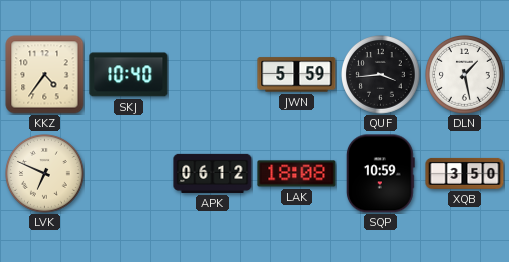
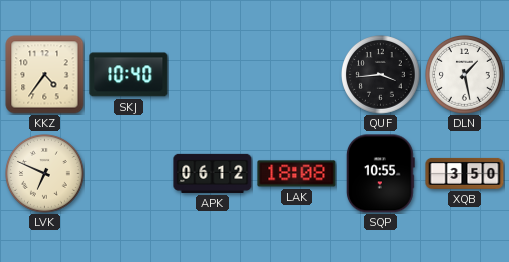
JWN: 5:59 -> none
SQP: 10:59 -> 10:55
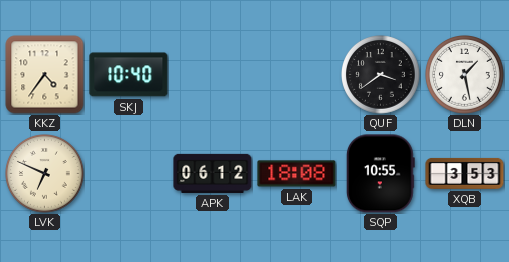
QUF: 3:44 -> 3:39
XQB: 3:50 -> 3:53
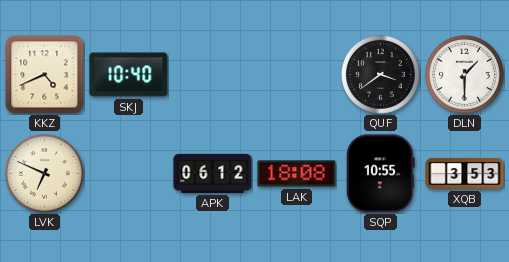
KKZ: 4:36 -> 4:41
DLN: 1:28 -> 1:30
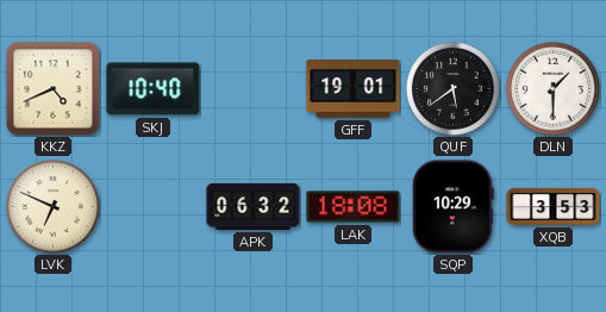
GFF: none -> 19:01
QUF: 3:39 -> 5:39
APK: 06:12 -> 06:32
SQP: 10:55 -> 10:29
